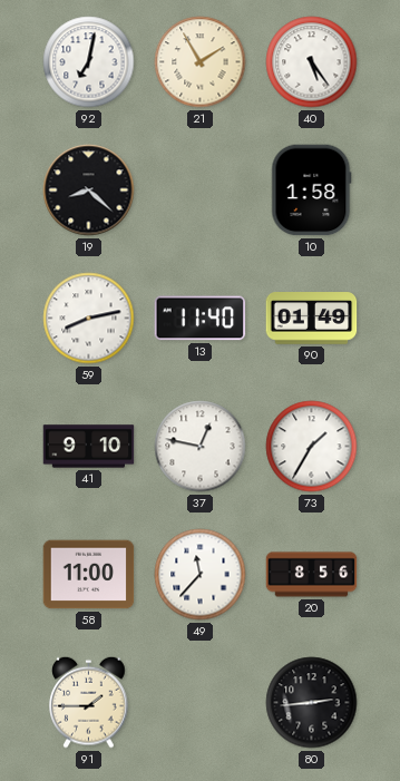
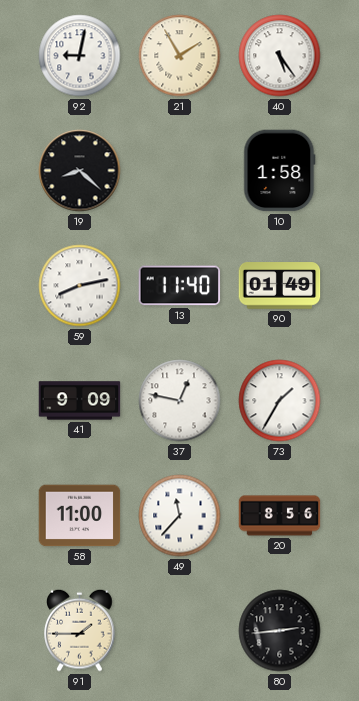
92: 7:02 -> 9:02
41: 9:10 -> 9:09
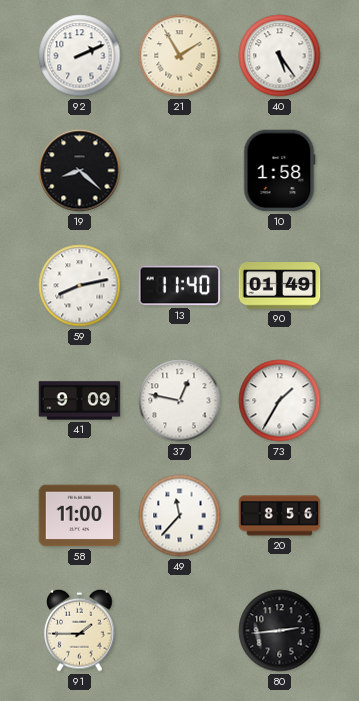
92: 9:02 -> 2:11
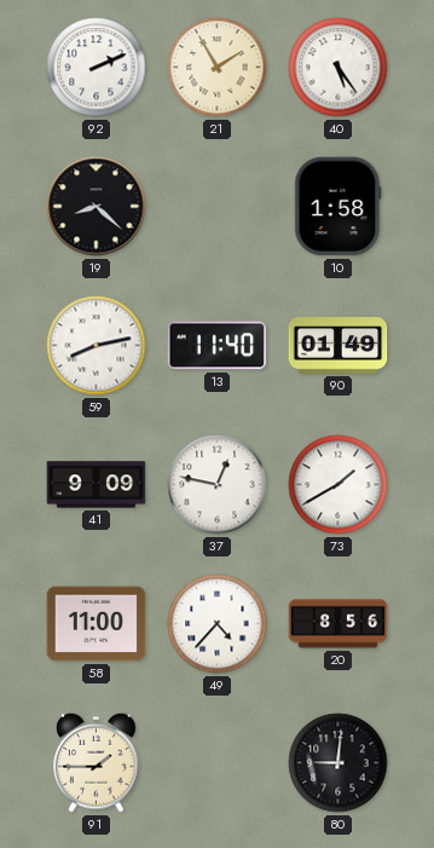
73: 1:35 -> 1:40
49: 11:37 -> 4:37
80: 2:44 -> 9:01
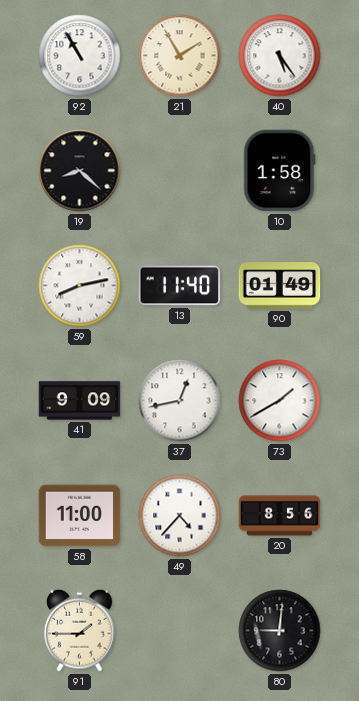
92: 2:11 -> 10:55
37: 12:47 -> 12:43
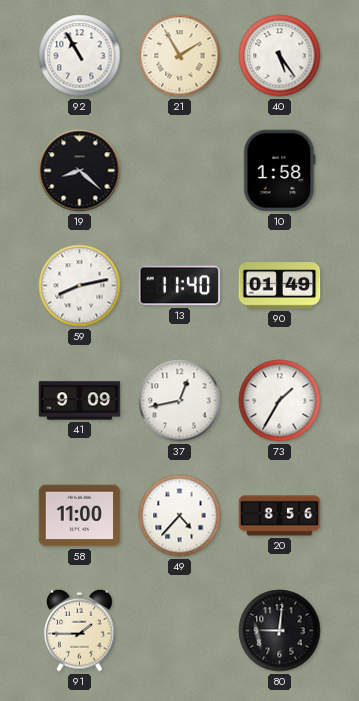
73: 1:40 -> 1:35
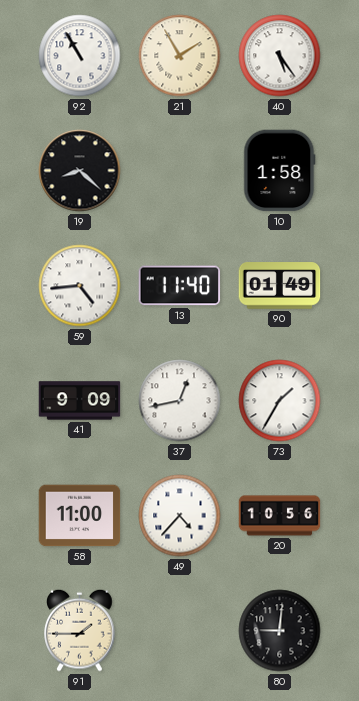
59: 8:13 -> 4:44
20: 8:56 -> 10:56
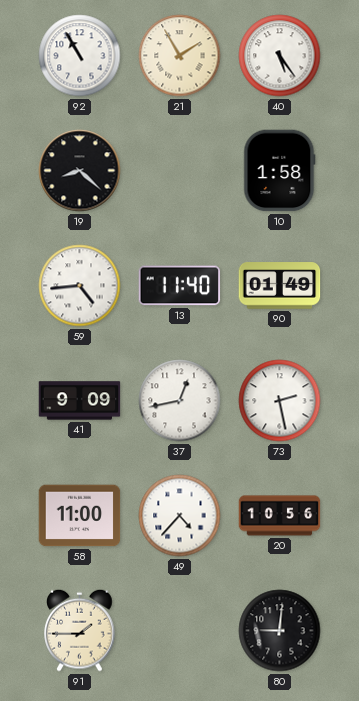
73: 1:35 -> 2:28
